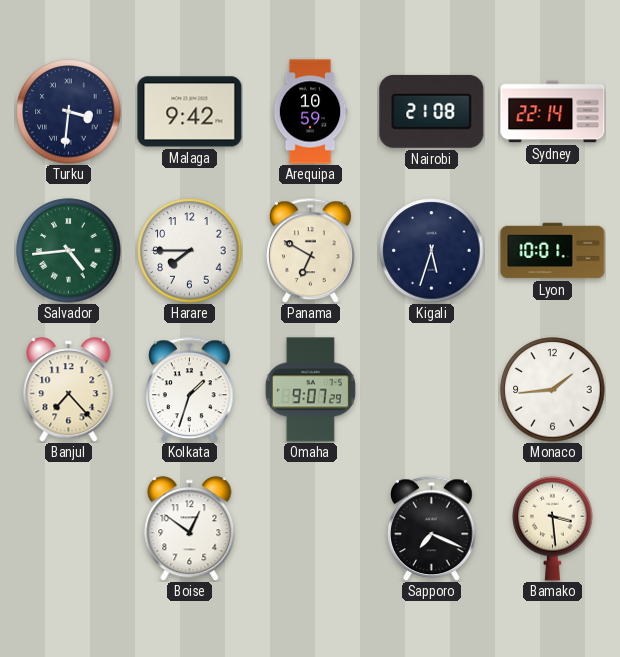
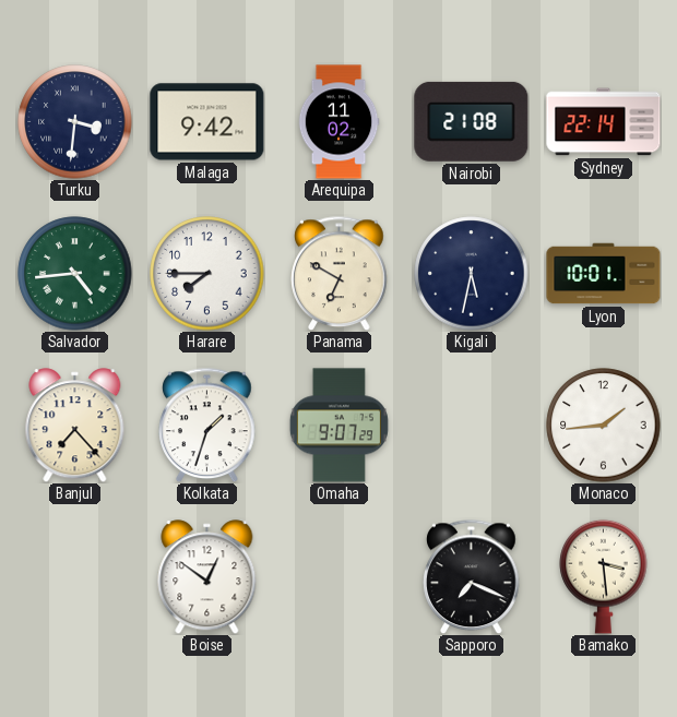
Arequipa: 10:59 -> 11:02
Kigali: 5:33 -> 5:32
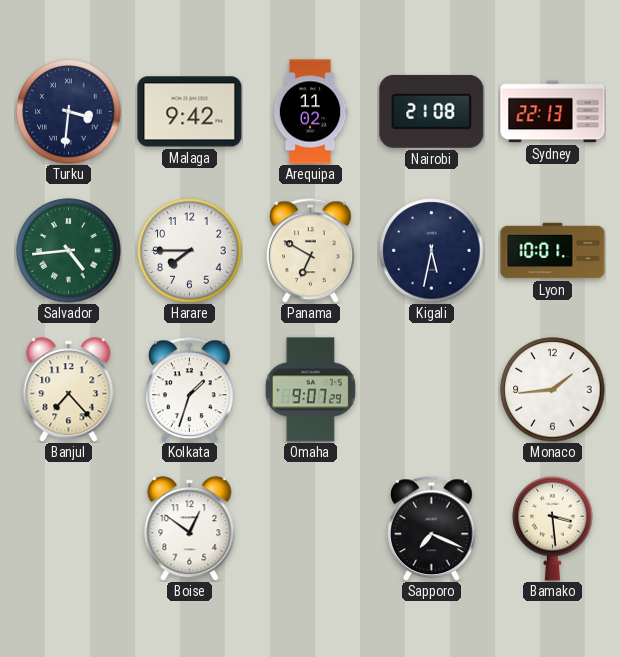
Sydney: 22:14 -> 22:13
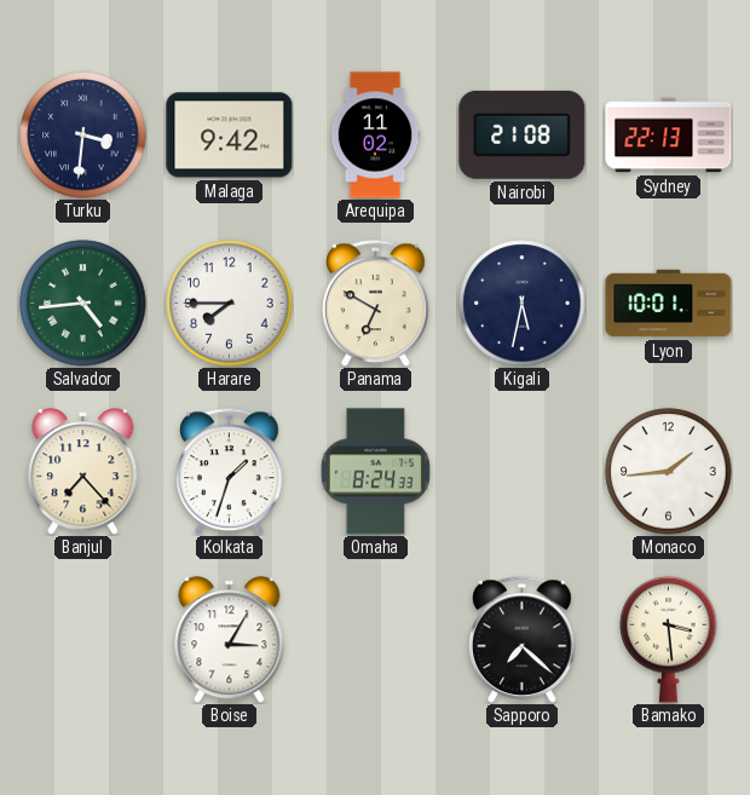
Omaha: 9:07 -> 8:24
Boise: 12:51 -> 3:05
Sapporo: 7:19 -> 7:22
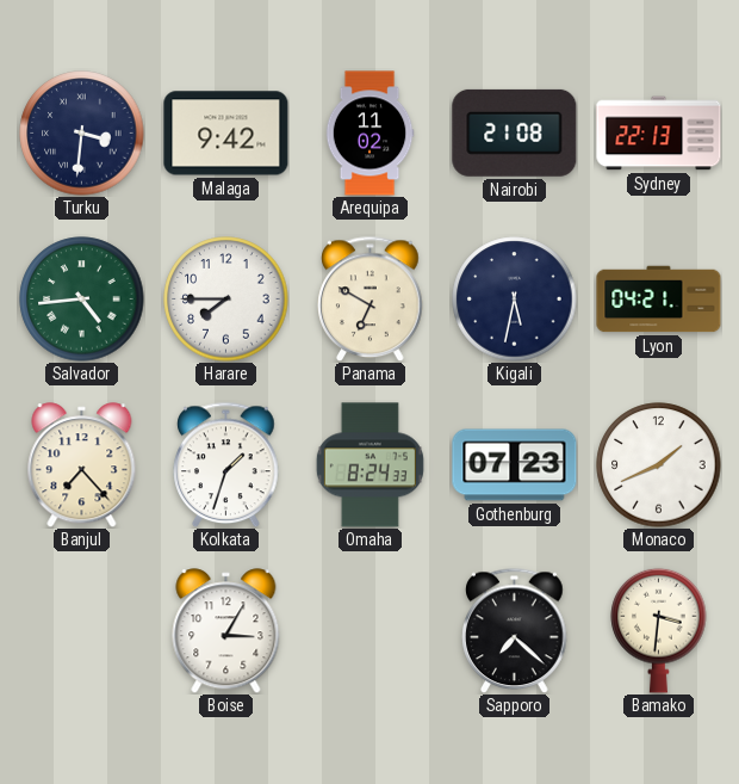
Lyon: 10:01 -> 04:21
Gothenburg: none -> 07:23
Monaco: 1:44 -> 1:41
Bamako: 3:29 -> 3:31
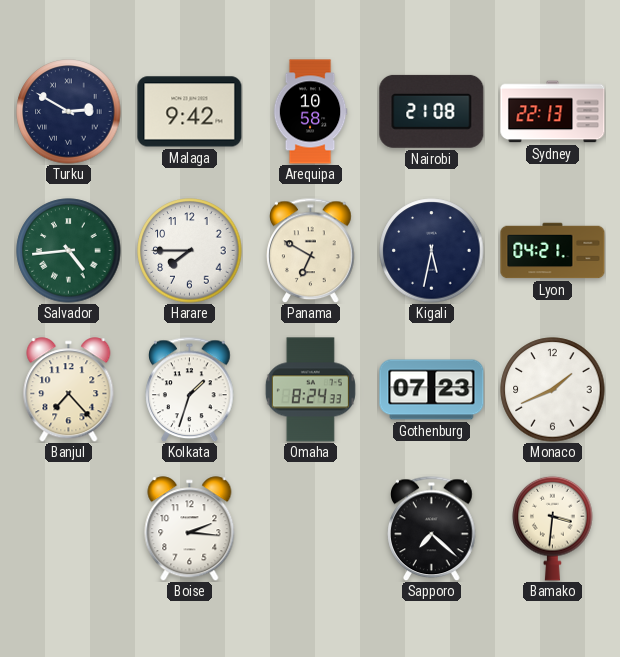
Turku: 3:31 -> 2:50
Arequipa: 11:02 -> 10:58
Boise: 3:05 -> 2:16
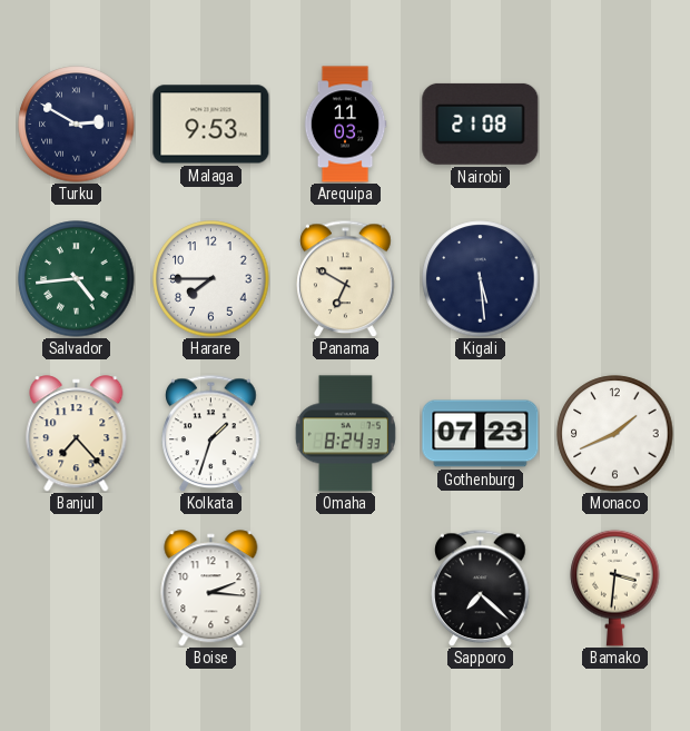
Malaga: 9:42 -> 9:53
Arequipa: 10:58 -> 11:03
Sydney: 22:13 -> none
Kigali: 5:32 -> 5:29
Lyon: 04:21 -> none
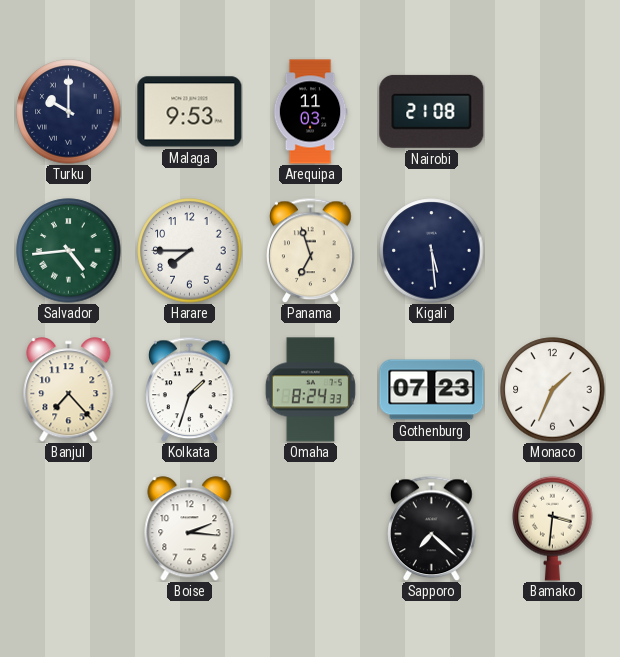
Turku: 2:50 -> 10:00
Panama: 6:50 -> 6:57
Monaco: 1:41 -> 1:34
